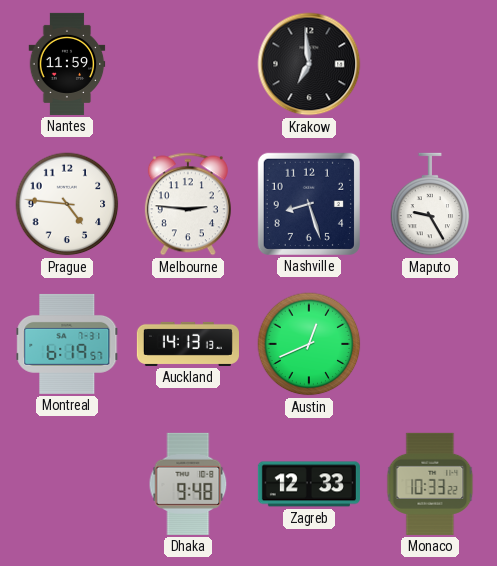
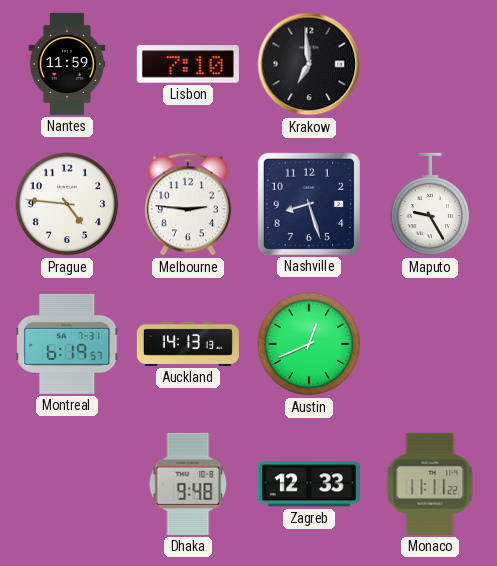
Lisbon: none -> 7:10
Monaco: 10:33 -> 11:11
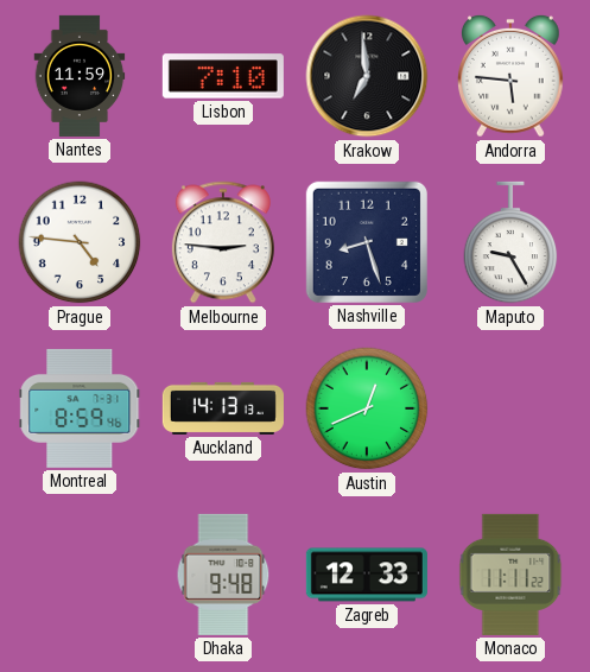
Andorra: none -> 5:46
Montreal: 6:19 -> 8:59
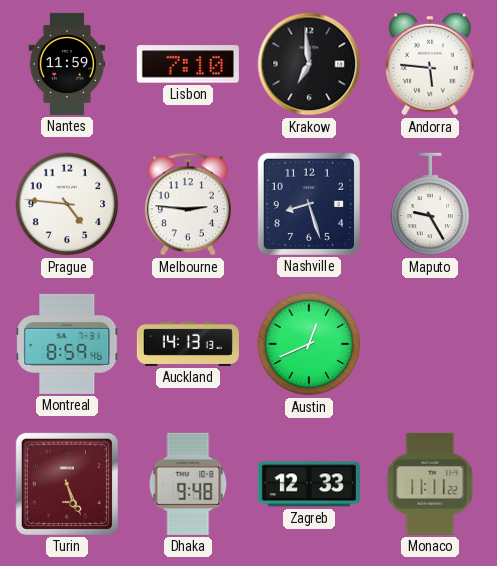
Turin: none -> 5:26
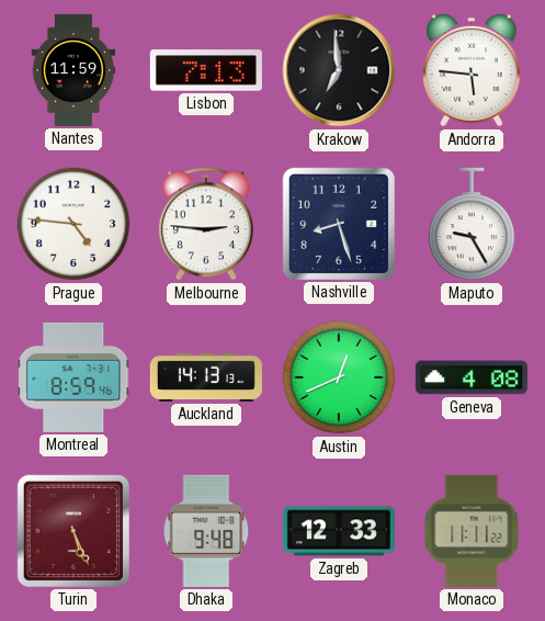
Lisbon: 7:10 -> 7:13
Geneva: none -> 4:08
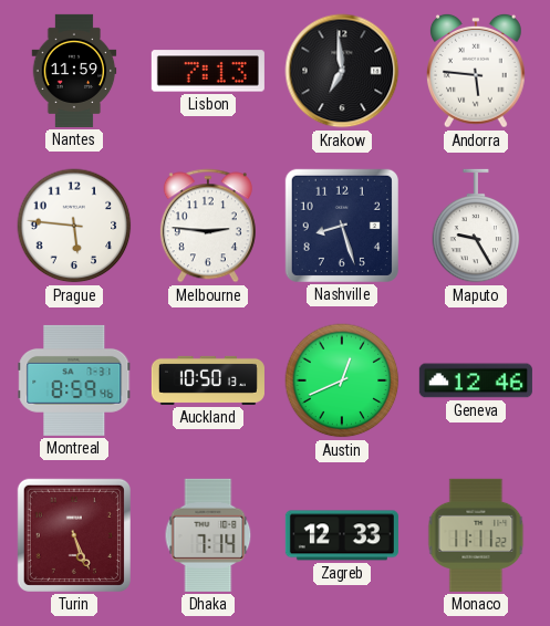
Prague: 4:46 -> 5:46
Auckland: 14:13 -> 10:50
Geneva: 4:08 -> 12:46
Dhaka: 9:48 -> 7:14
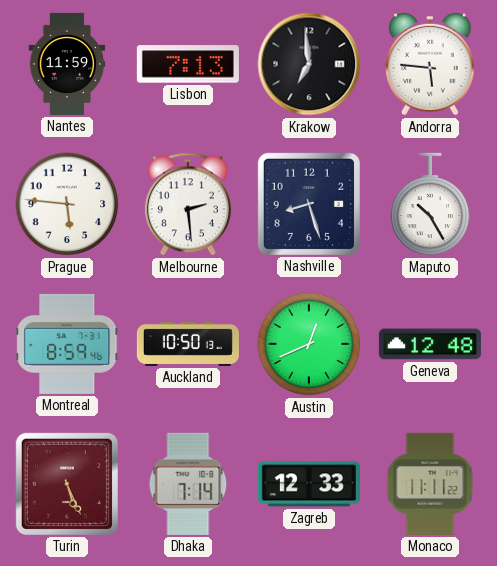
Melbourne: 2:46 -> 2:29
Maputo: 9:25 -> 10:25
Geneva: 12:46 -> 12:48
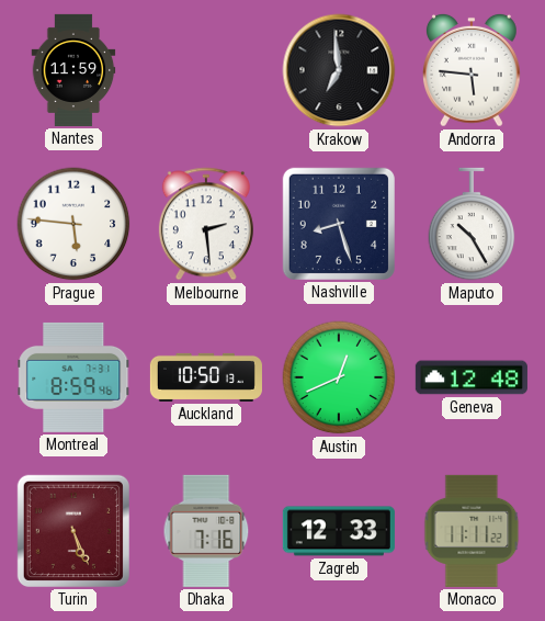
Lisbon: 7:13 -> none
Dhaka: 7:14 -> 7:16
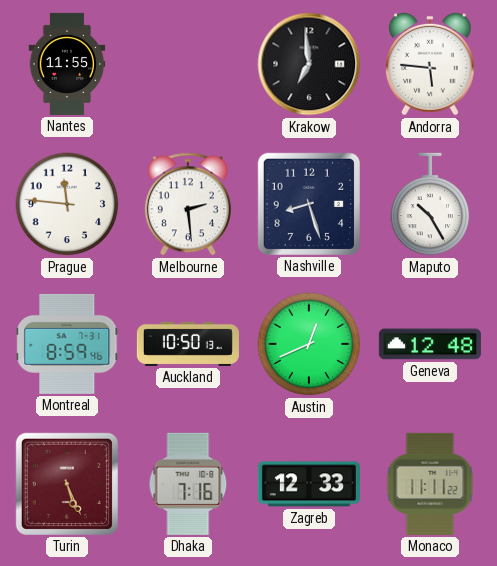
Nantes: 11:59 -> 11:55
Prague: 5:46 -> 11:46
